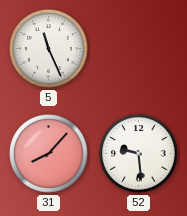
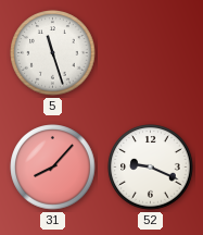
5: 11:26 -> 11:27
52: 9:29 -> 9:19
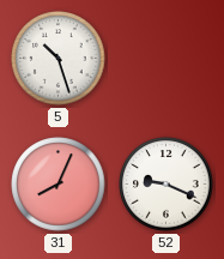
5: 11:27 -> 10:27
31: 8:07 -> 8:04
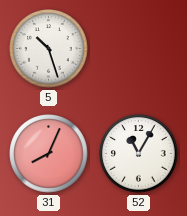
52: 9:19 -> 11:05
